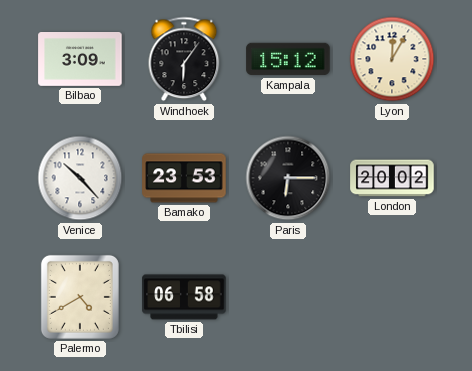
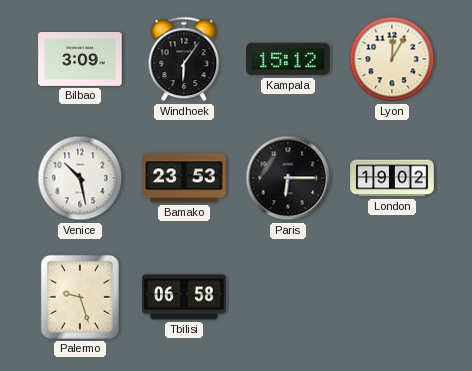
Venice: 10:23 -> 10:28
London: 20:02 -> 19:02
Palermo: 4:40 -> 9:27
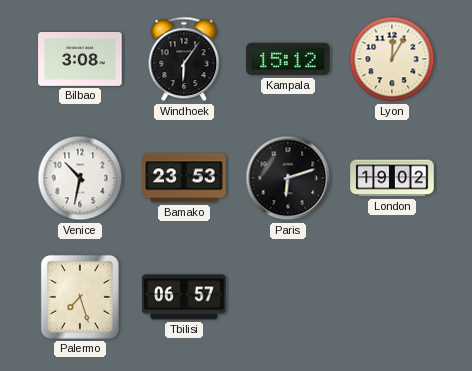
Bilbao: 3:09 -> 3:08
Venice: 10:28 -> 10:32
Paris: 6:15 -> 6:12
Palermo: 9:27 -> 7:27
Tbilisi: 06:58 -> 06:57
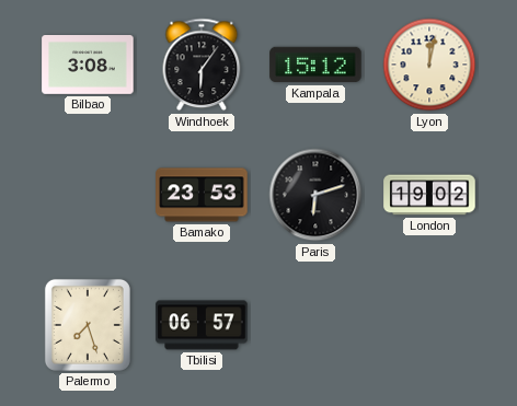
Lyon: 12:05 -> 12:02
Venice: 10:32 -> none
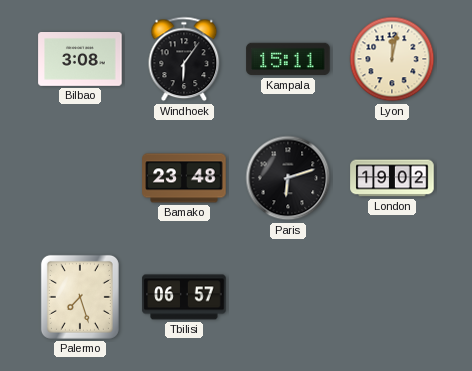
Kampala: 15:12 -> 15:11
Bamako: 23:53 -> 23:48
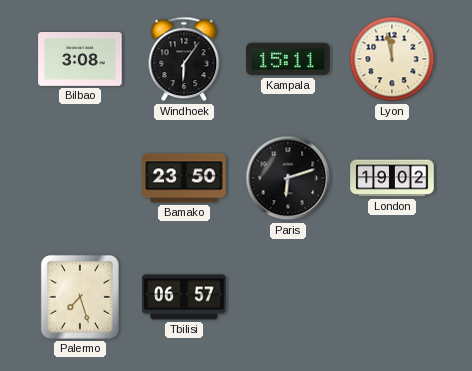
Lyon: 12:02 -> 11:58
Bamako: 23:48 -> 23:50
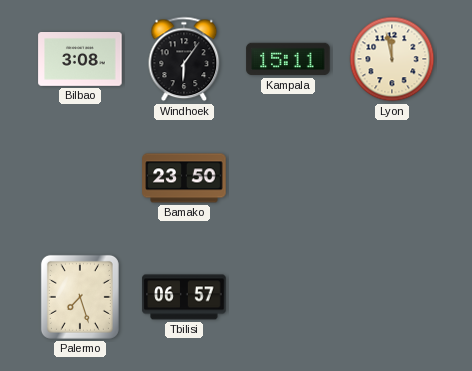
Paris: 6:12 -> none
London: 19:02 -> none
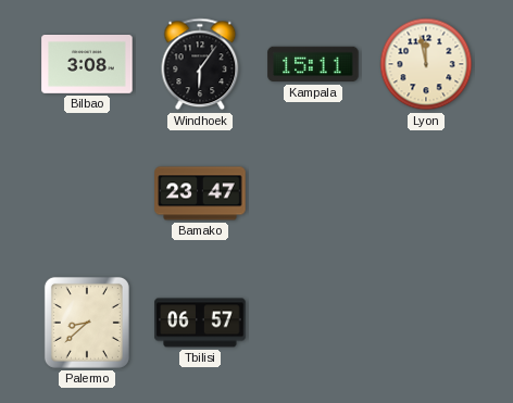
Bamako: 23:50 -> 23:47
Palermo: 7:27 -> 8:38
